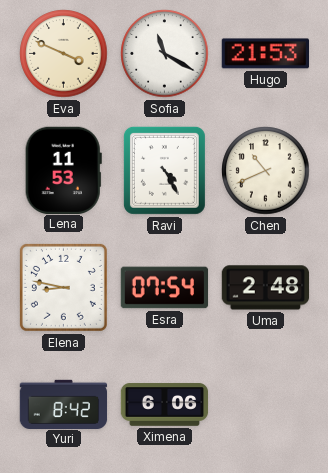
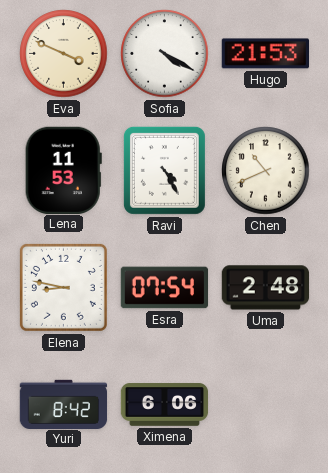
Sofia: 11:20 -> 4:20
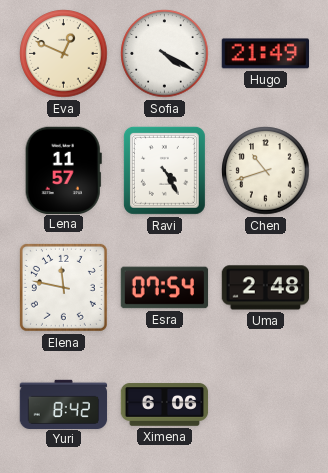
Eva: 3:49 -> 12:49
Hugo: 21:53 -> 21:49
Lena: 11:53 -> 11:57
Chen: 10:41 -> 10:42
Elena: 8:47 -> 11:47
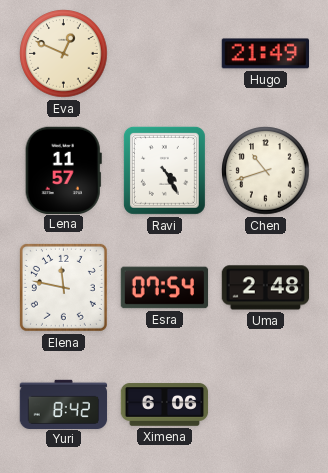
Sofia: 4:20 -> none
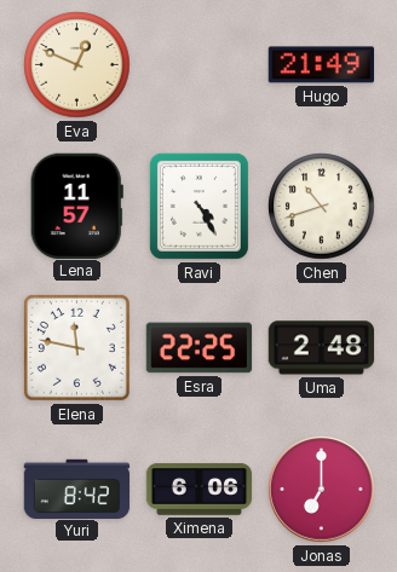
Esra: 07:54 -> 22:25
Jonas: none -> 7:00
